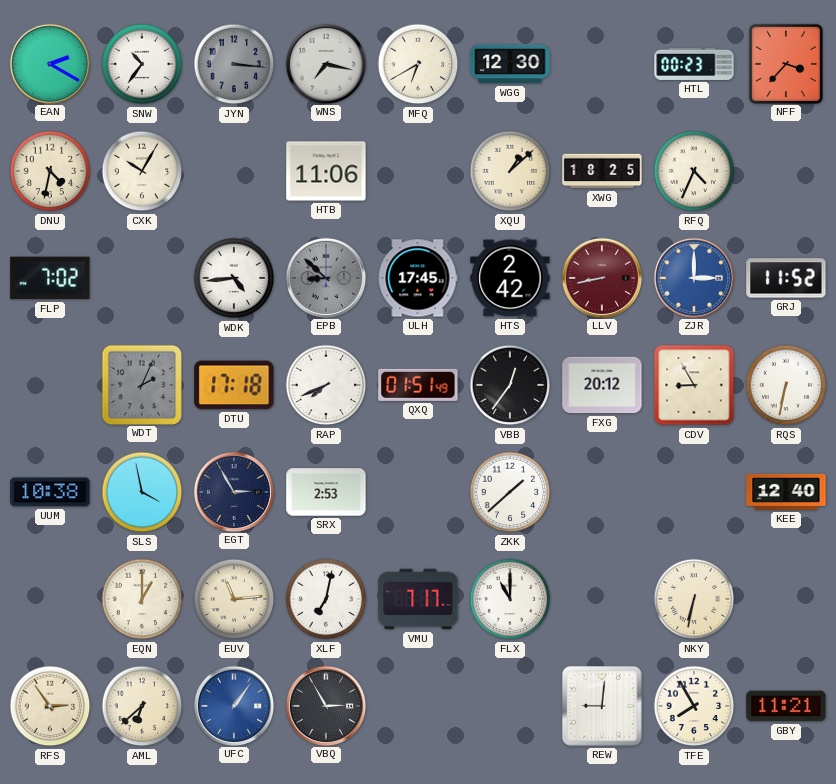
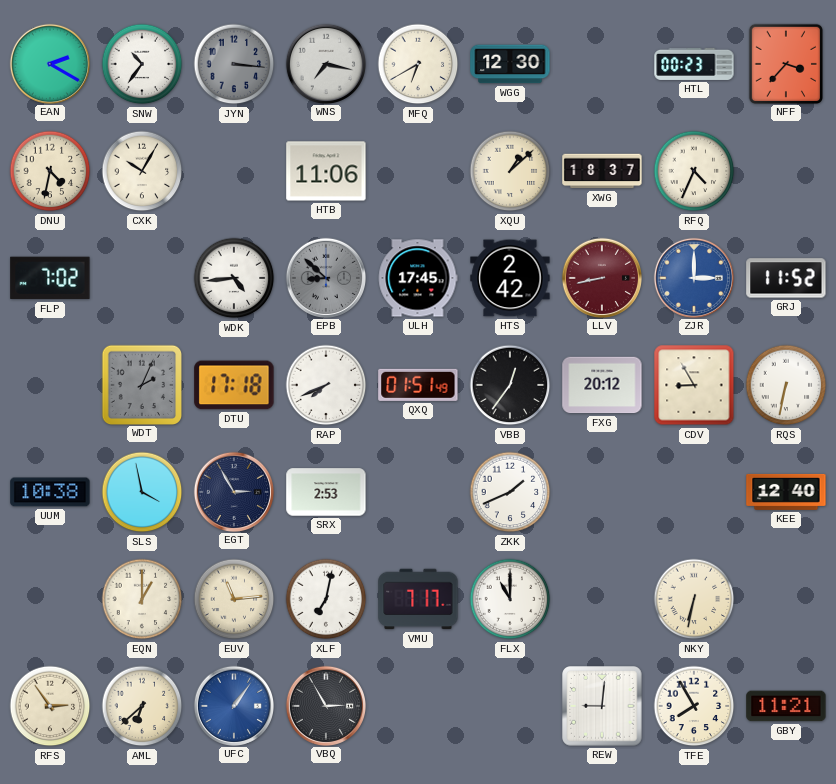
XWG: 18:25 -> 18:37
ZKK: 1:38 -> 1:41
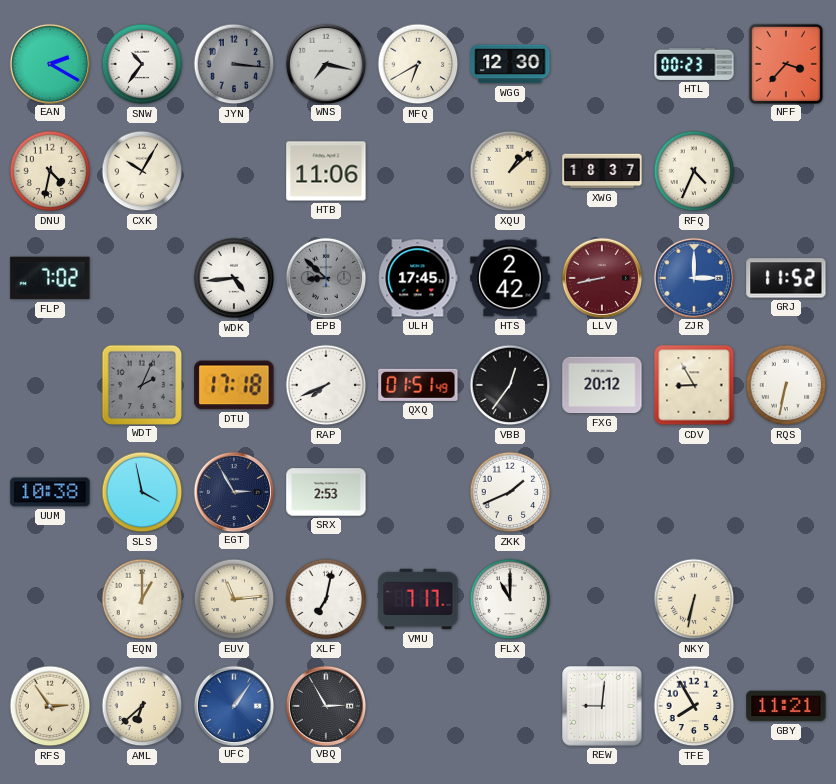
KEE: 12:40 -> none
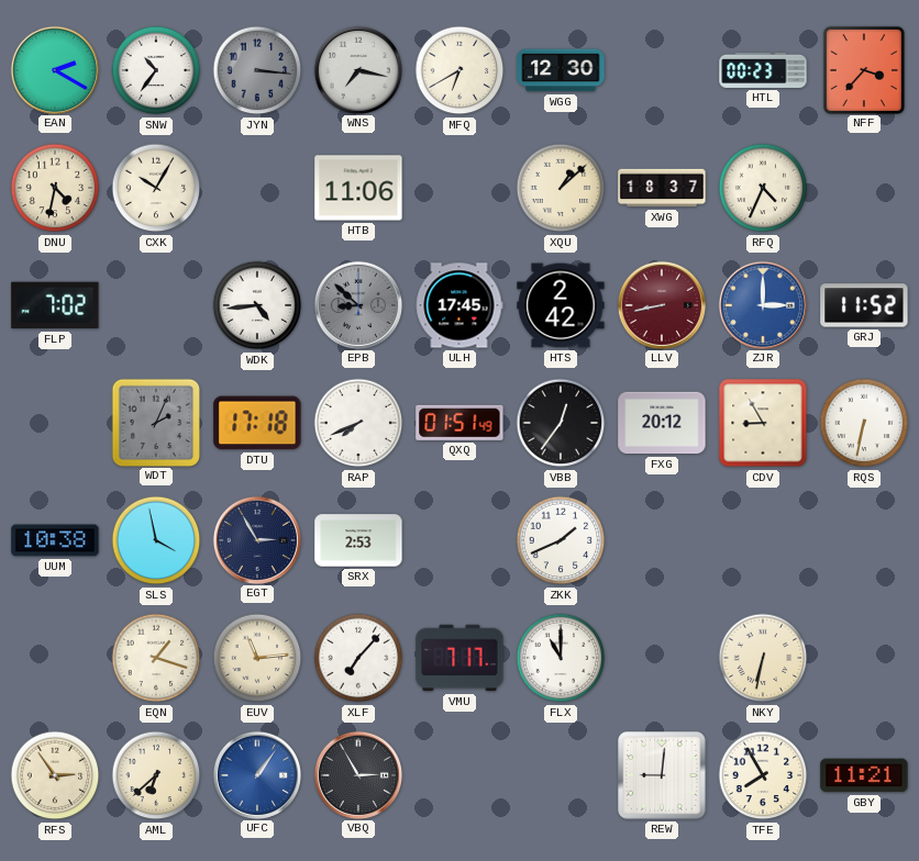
EQN: 1:00 -> 1:18
XLF: 7:02 -> 7:07
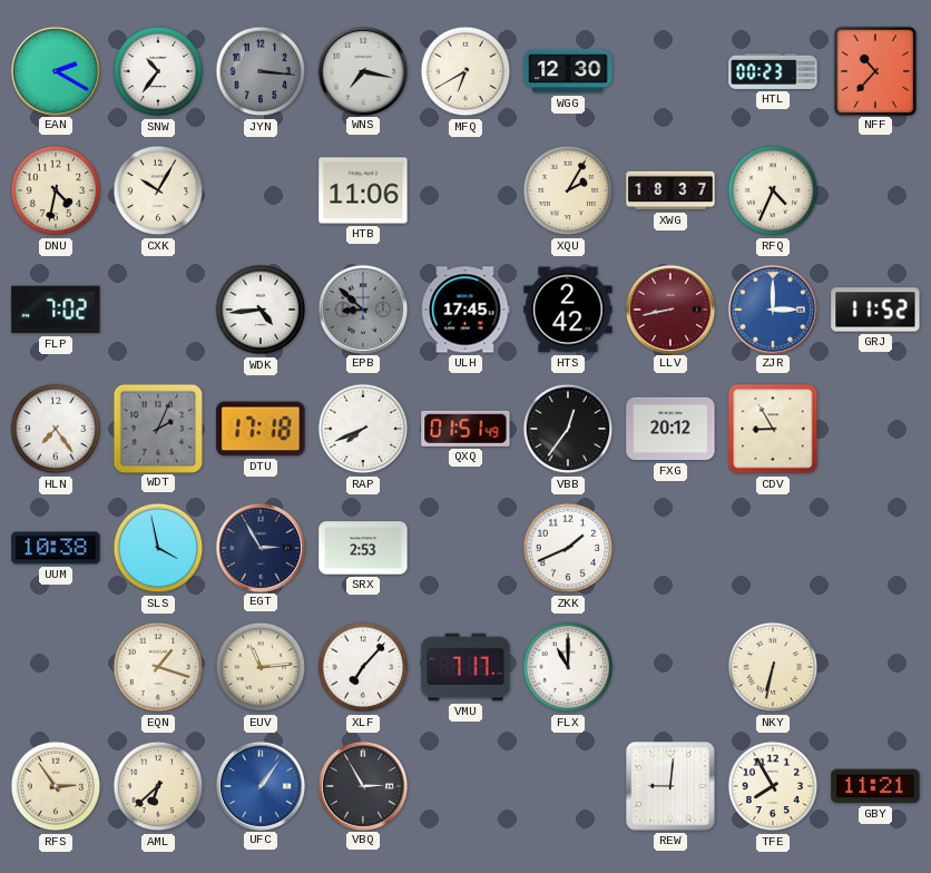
NFF: 3:37 -> 10:37
XQU: 1:08 -> 2:05
HLN: none -> 7:24
RQS: 6:32 -> none
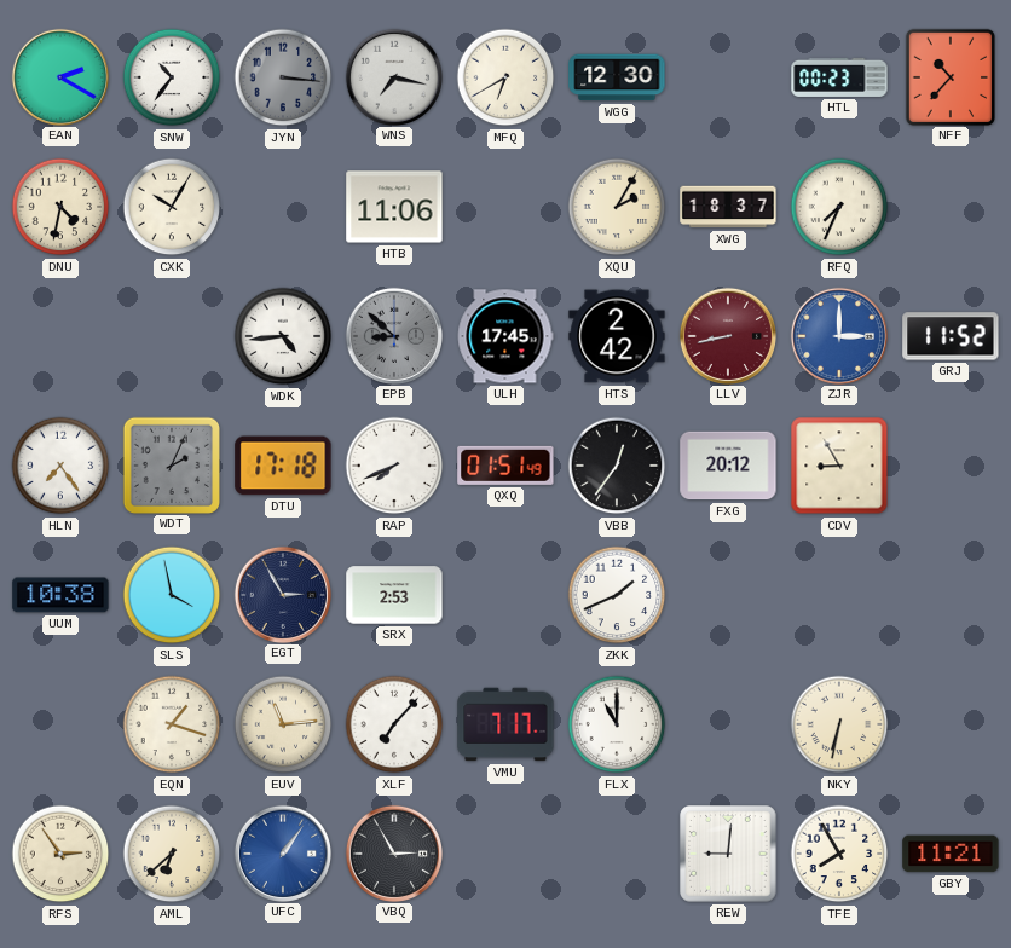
RFQ: 4:34 -> 7:34
FLP: 7:02 -> none
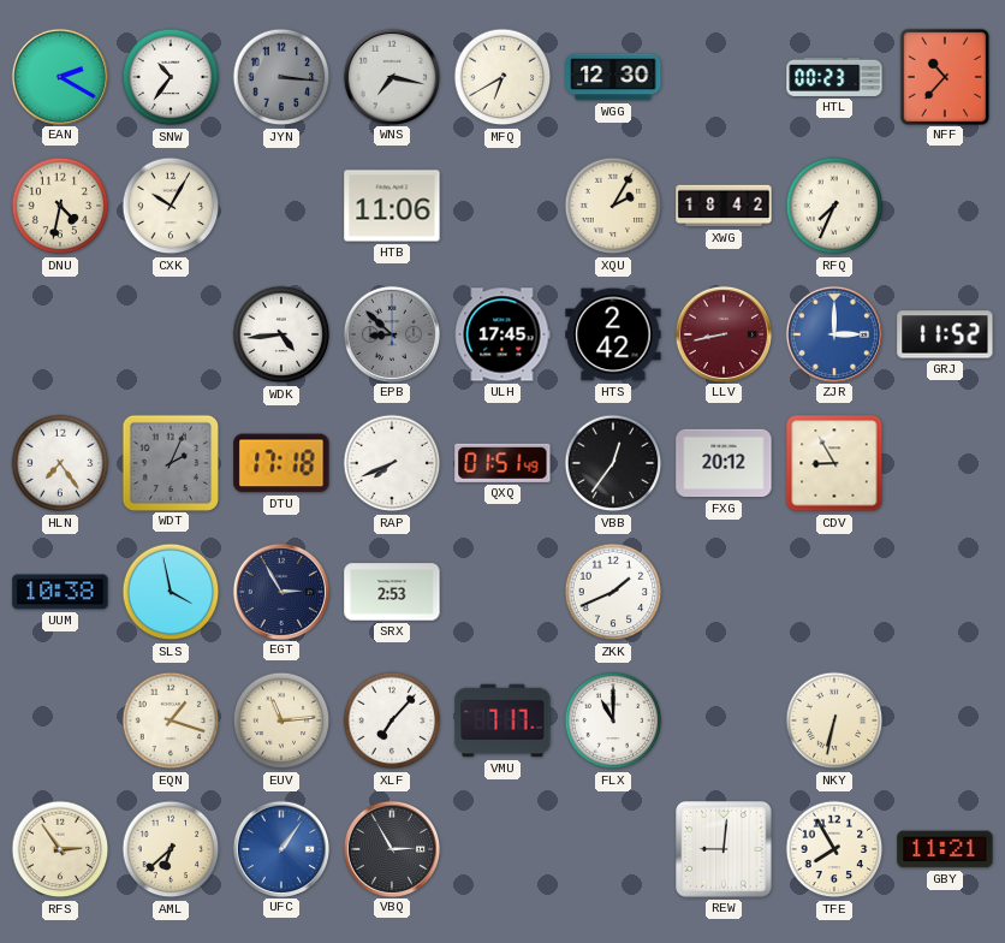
XWG: 18:37 -> 18:42
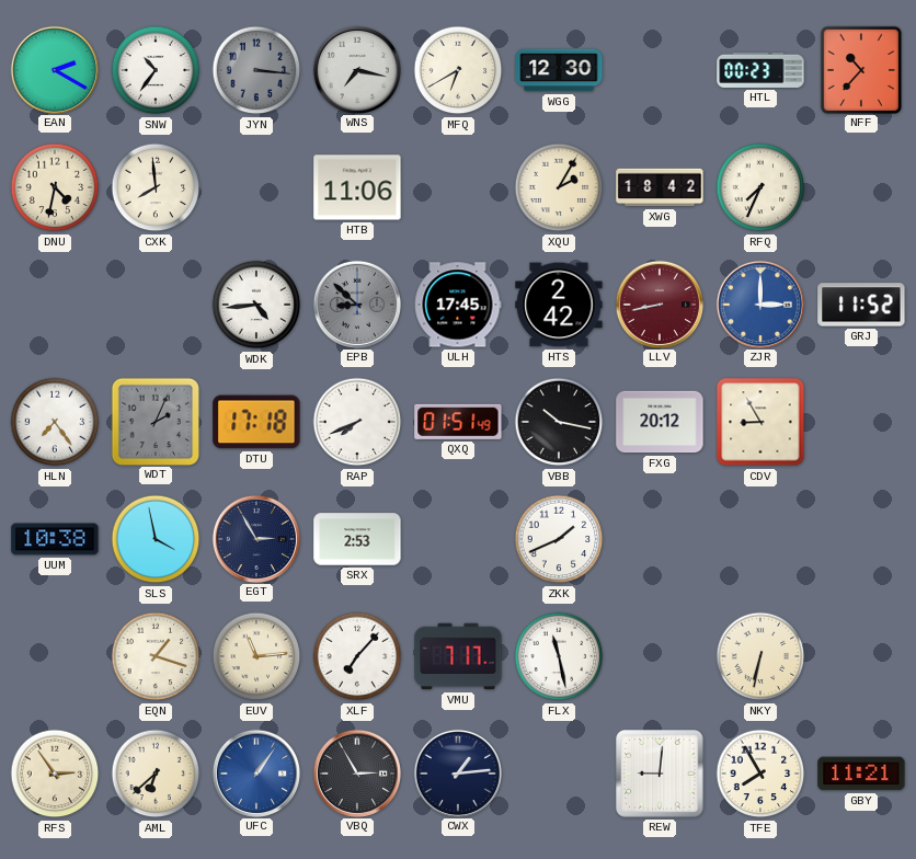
CXK: 10:05 -> 7:59
VBB: 12:36 -> 10:17
FLX: 11:00 -> 11:28
CWX: none -> 1:14
